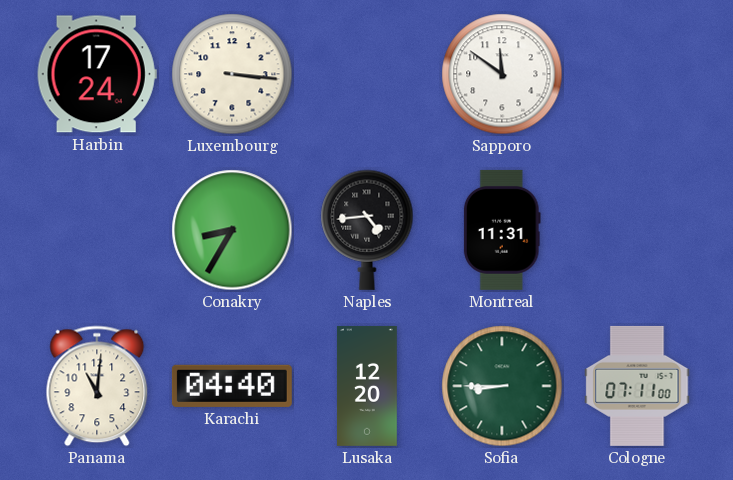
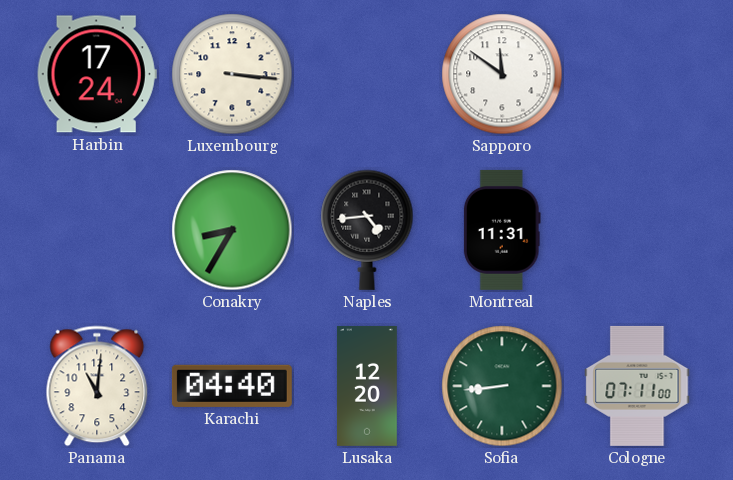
Sofia: 8:45 -> 8:44
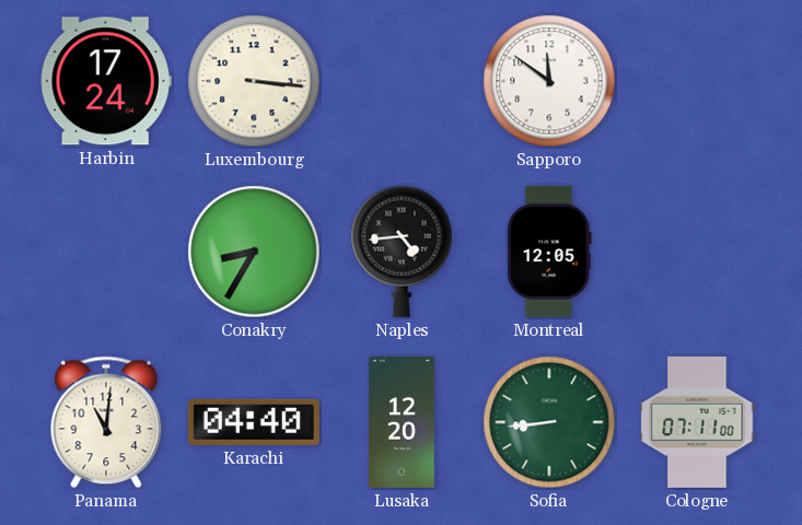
Montreal: 11:31 -> 12:05
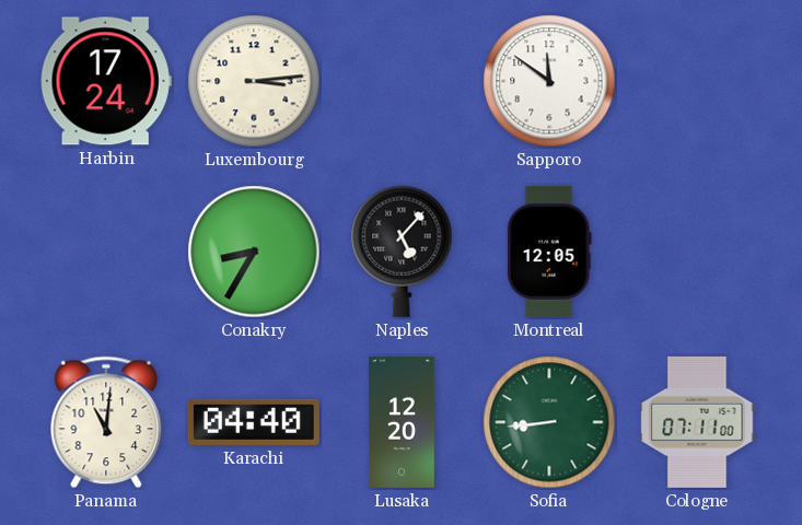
Luxembourg: 3:16 -> 3:14
Naples: 4:44 -> 5:07
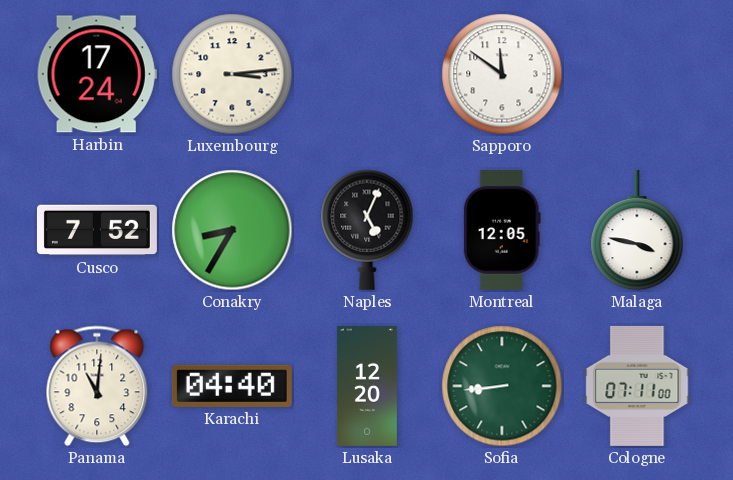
Cusco: none -> 7:52
Naples: 5:07 -> 5:04
Malaga: none -> 3:47
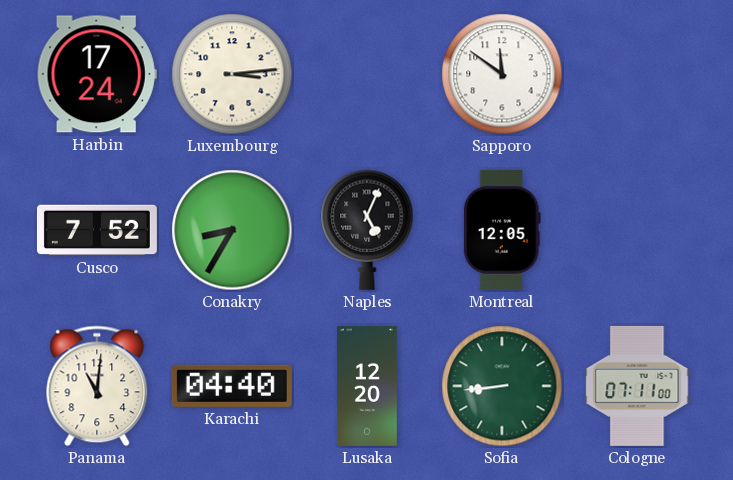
Malaga: 3:47 -> none
